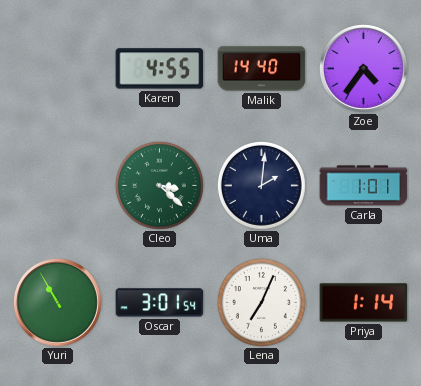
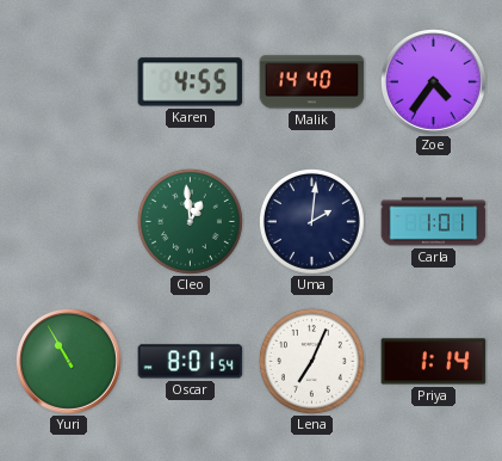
Cleo: 3:22 -> 12:59
Oscar: 3:01 -> 8:01
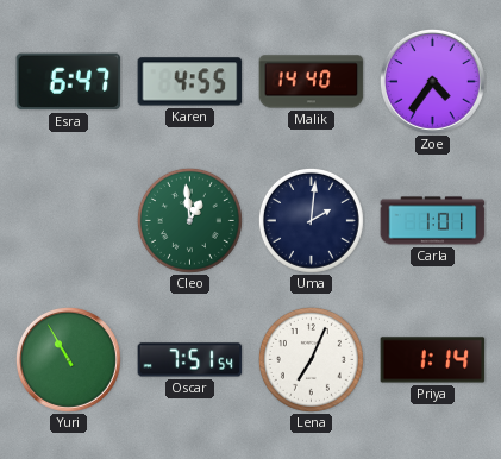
Esra: none -> 6:47
Oscar: 8:01 -> 7:51
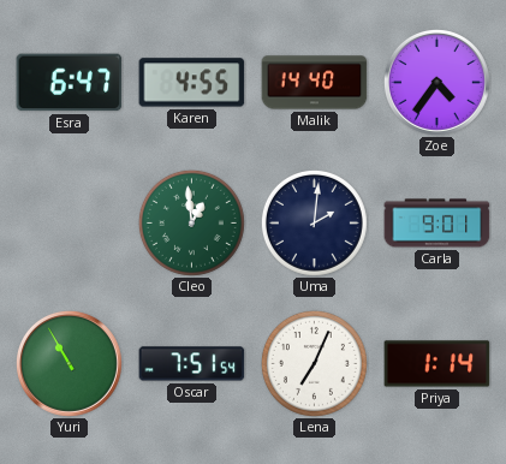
Carla: 1:01 -> 9:01
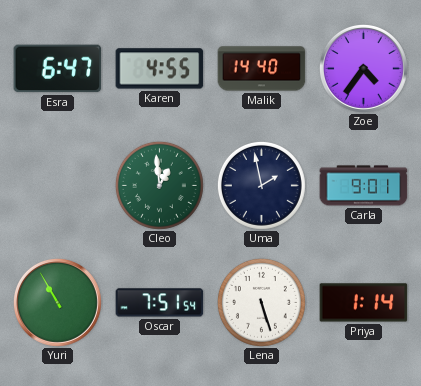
Uma: 2:01 -> 1:58
Lena: 7:04 -> 5:27
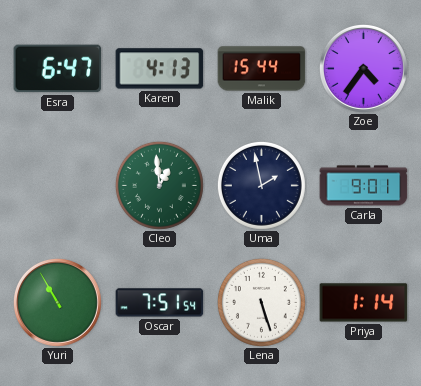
Karen: 4:55 -> 4:13
Malik: 14:40 -> 15:44
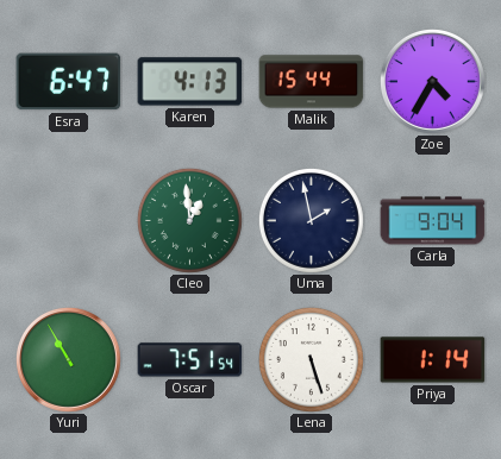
Zoe: 4:36 -> 4:35
Carla: 9:01 -> 9:04
